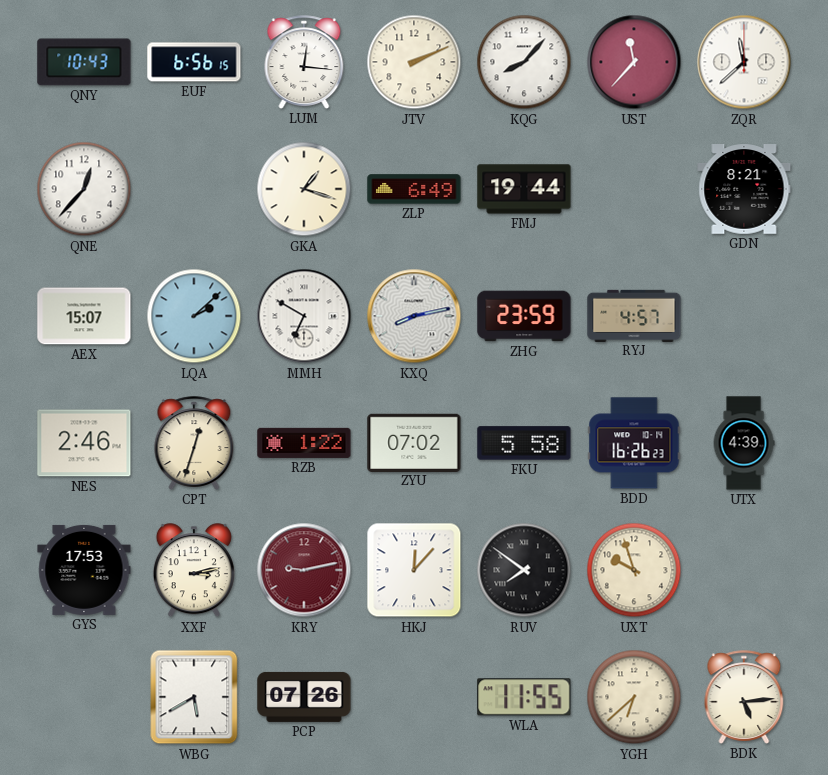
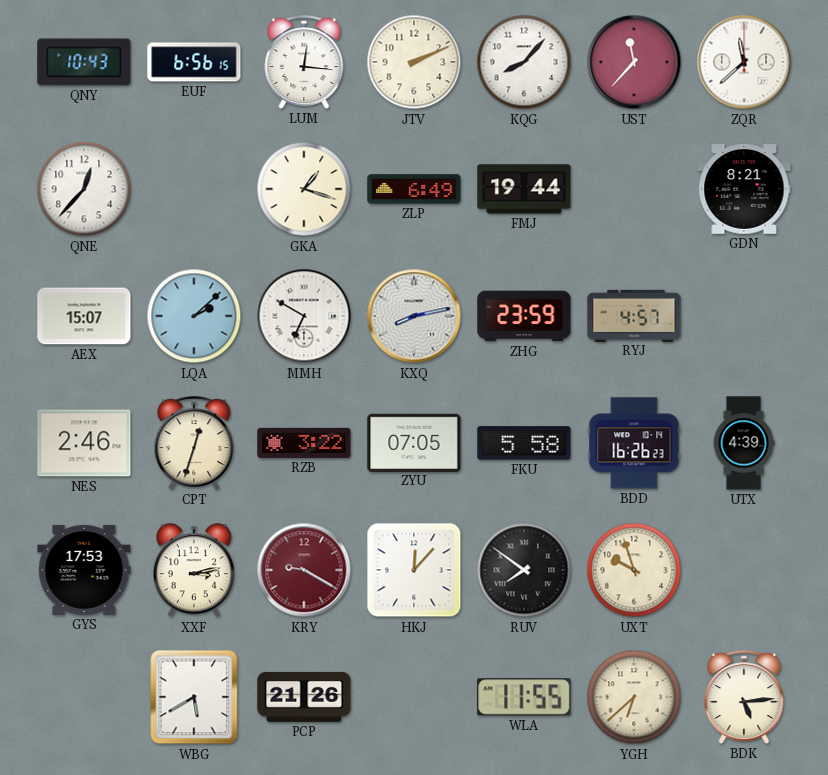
RZB: 1:22 -> 3:22
ZYU: 07:02 -> 07:05
KRY: 9:13 -> 9:20
PCP: 07:26 -> 21:26
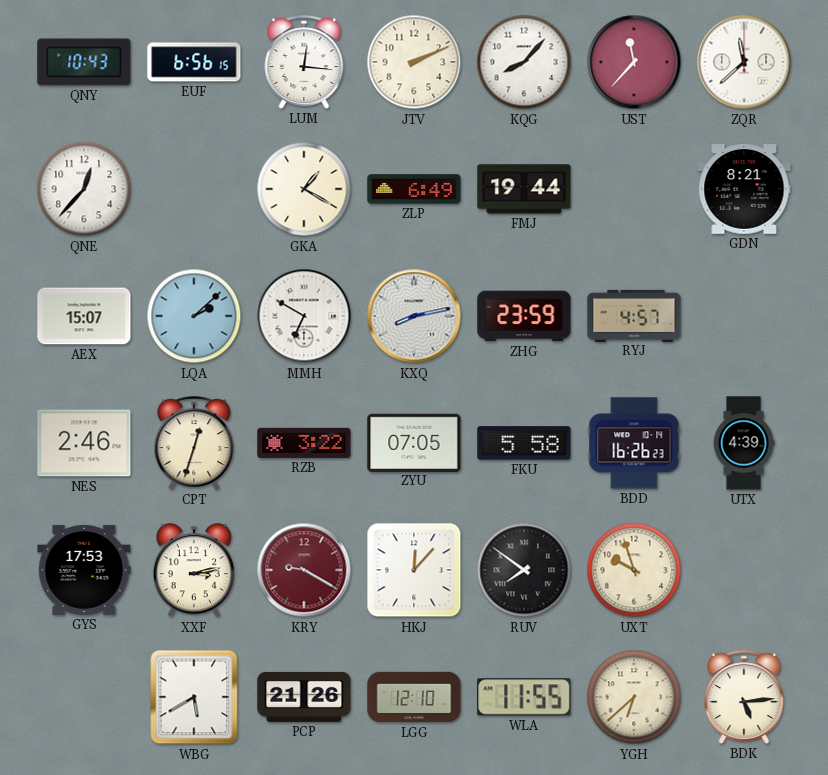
GKA: 1:18 -> 1:20
LGG: none -> 12:10
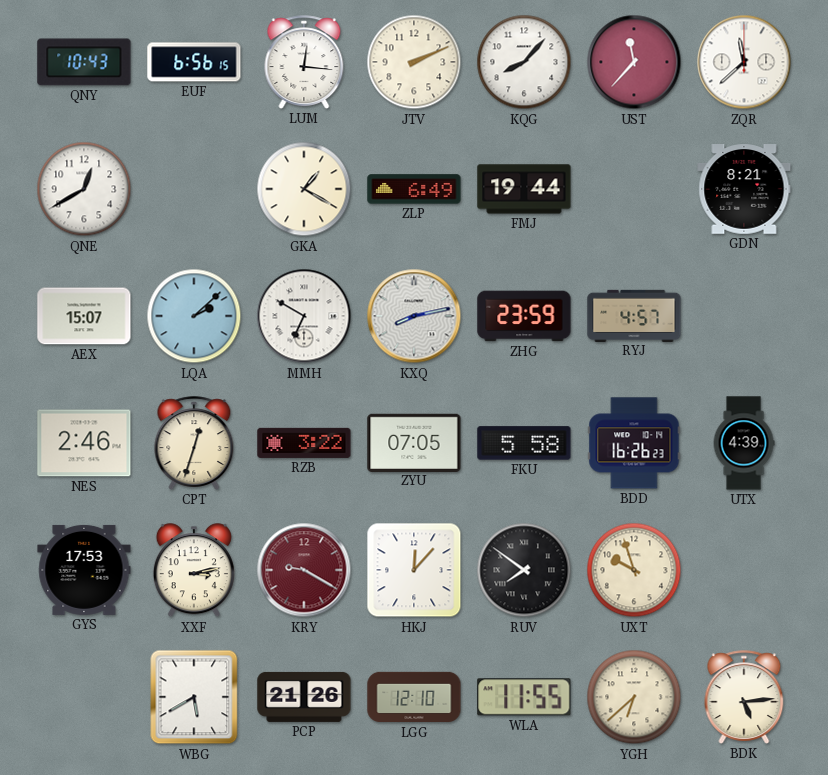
QNE: 12:37 -> 12:40
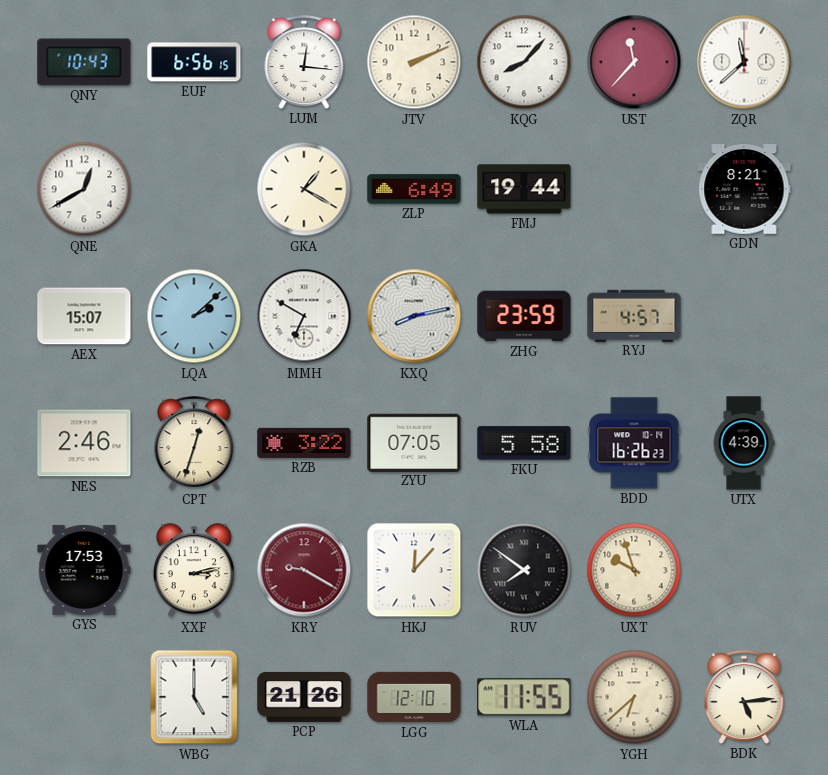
WBG: 5:40 -> 5:00
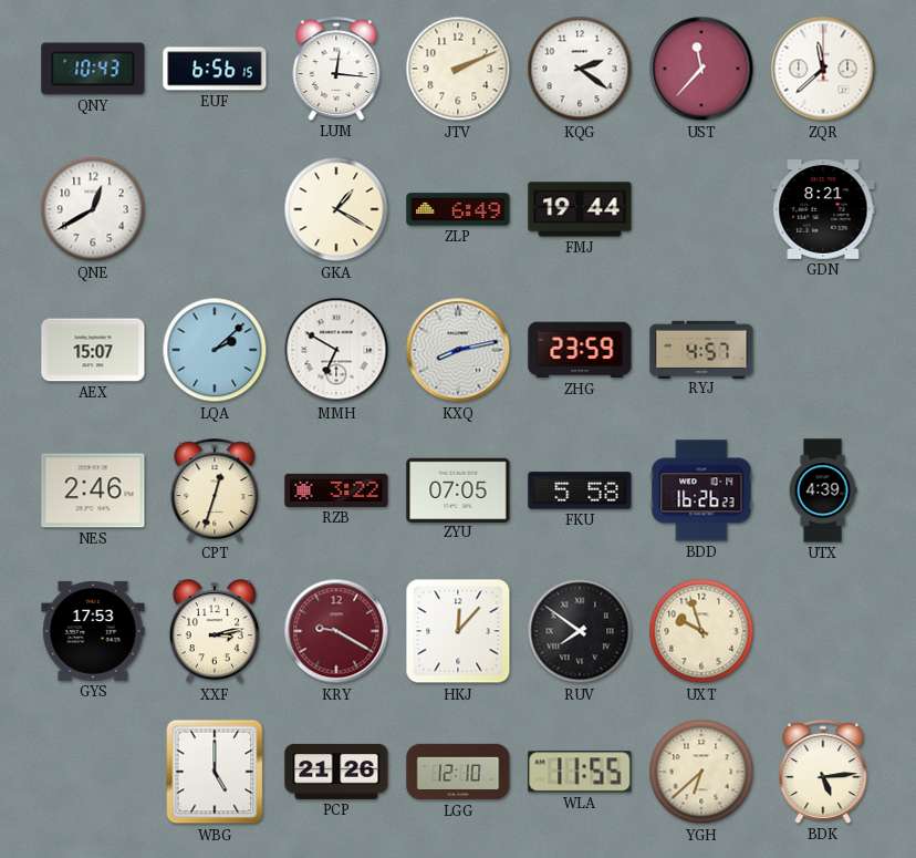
KQG: 8:07 -> 2:21
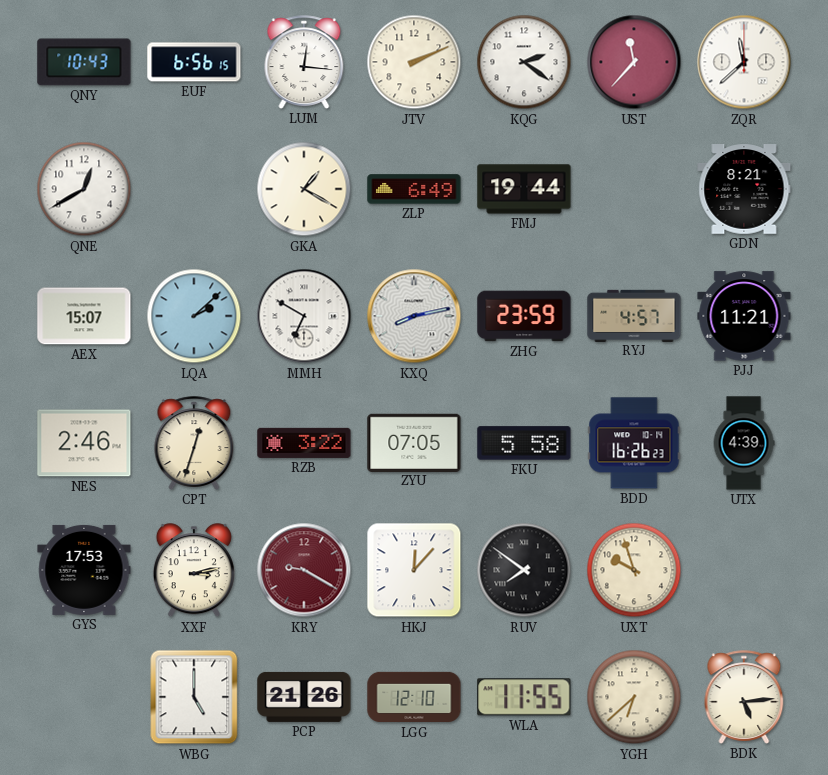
PJJ: none -> 11:21
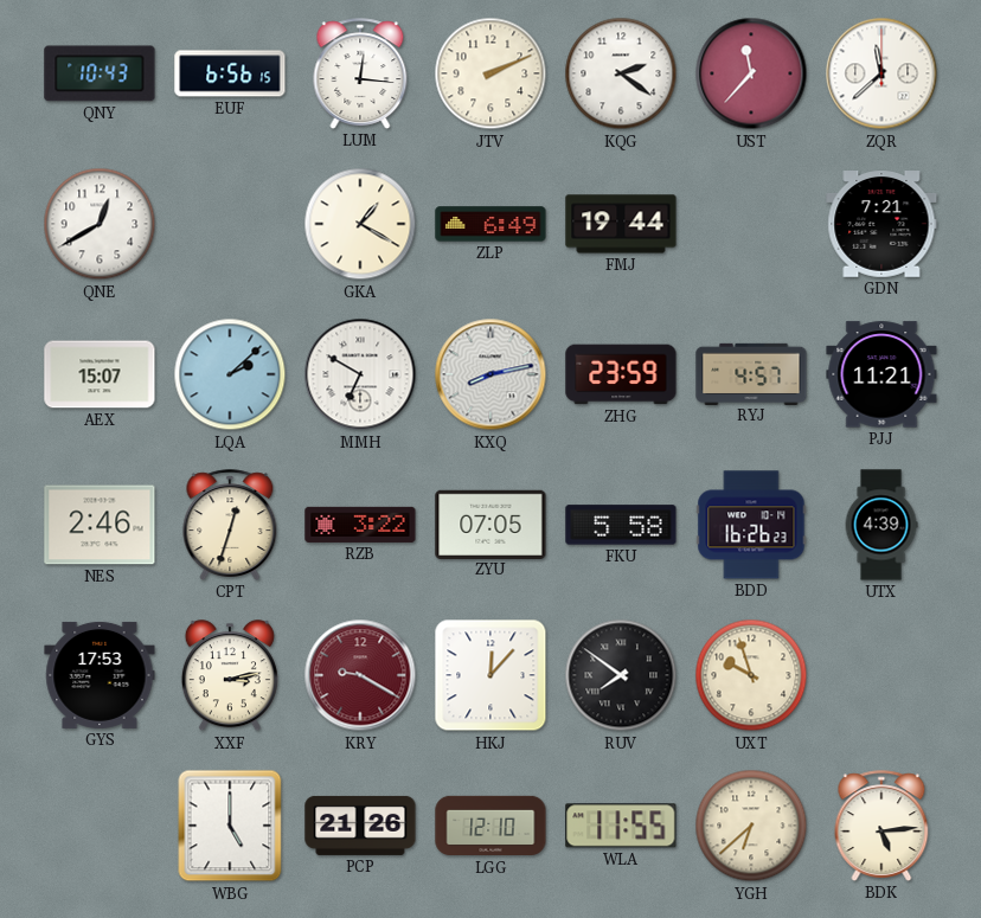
GDN: 8:21 -> 7:21
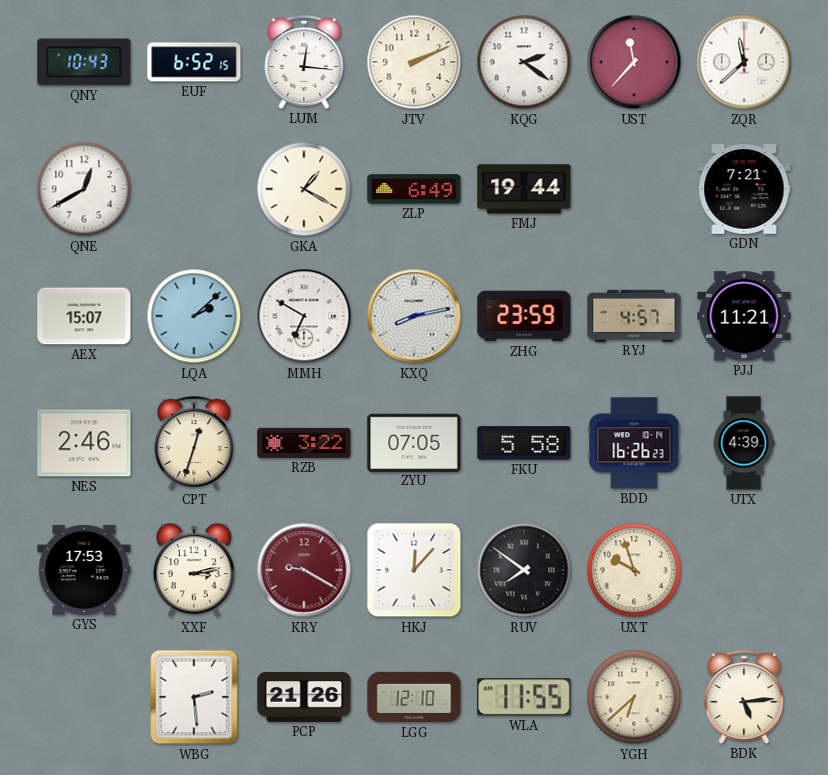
EUF: 6:56 -> 6:52
WBG: 5:00 -> 2:29
